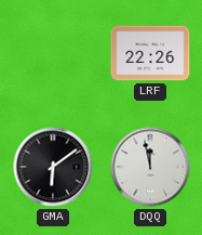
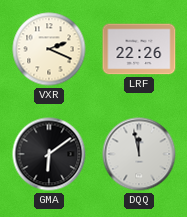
VXR: none -> 2:19
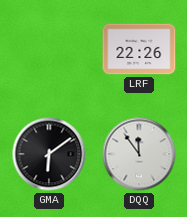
VXR: 2:19 -> none
DQQ: 11:58 -> 11:54
